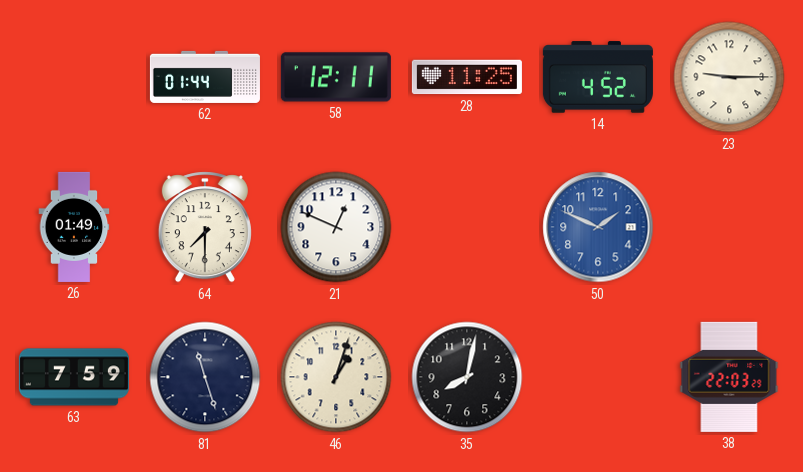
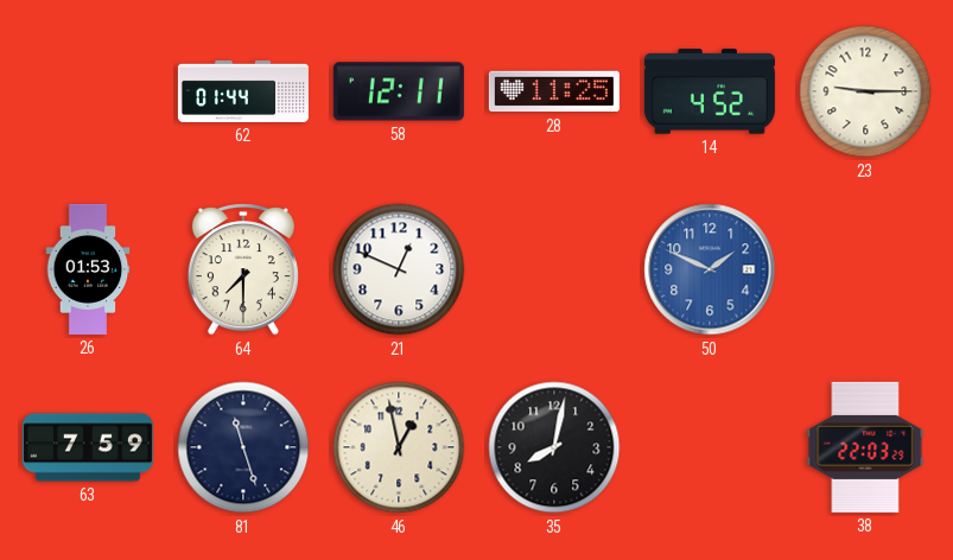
26: 01:49 -> 01:53
46: 1:03 -> 12:58
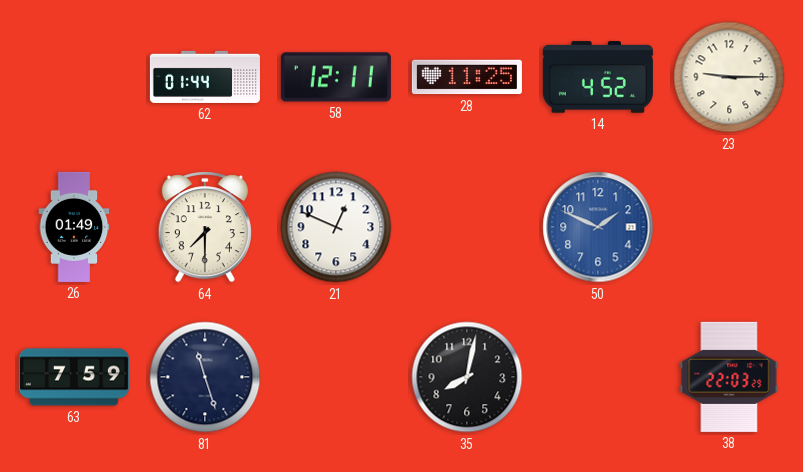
26: 01:53 -> 01:49
46: 12:58 -> none
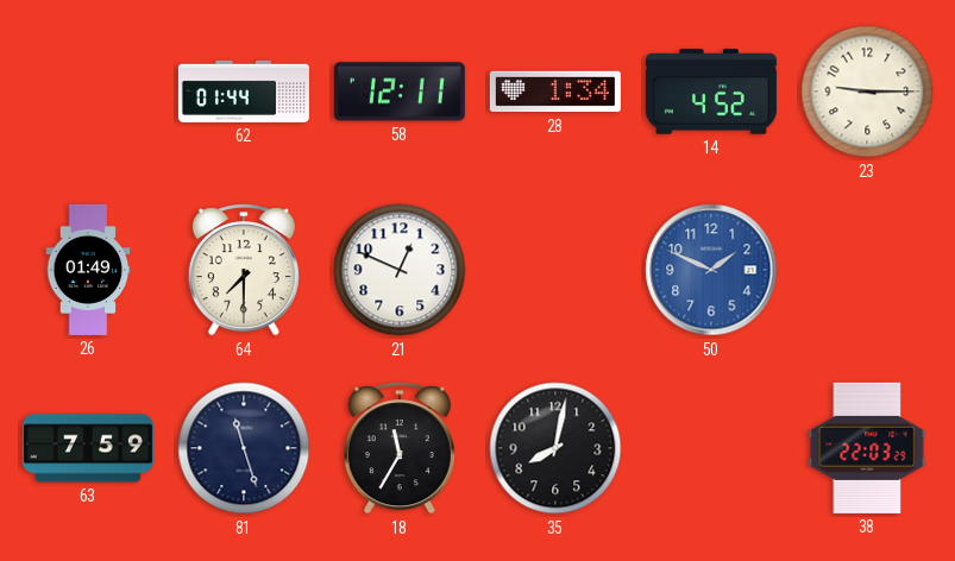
28: 11:25 -> 1:34
18: none -> 11:35
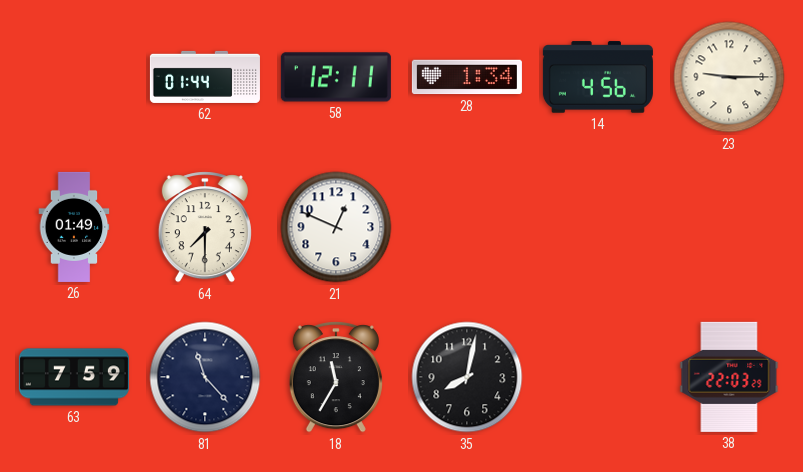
14: 4:52 -> 4:56
50: 1:49 -> none
81: 11:27 -> 11:23
